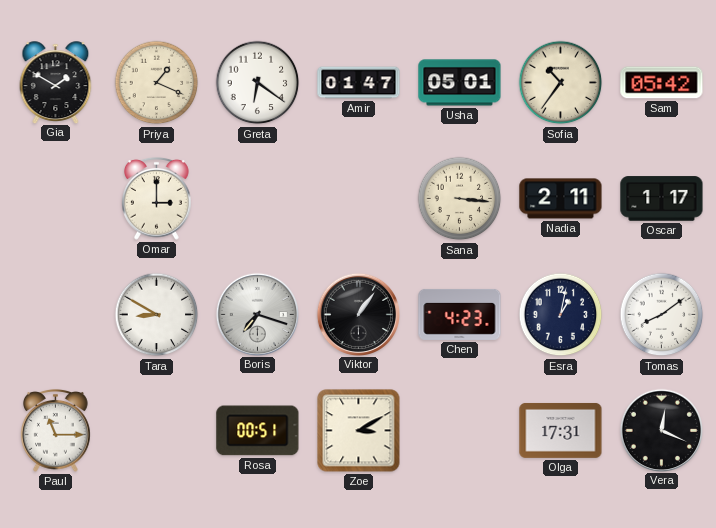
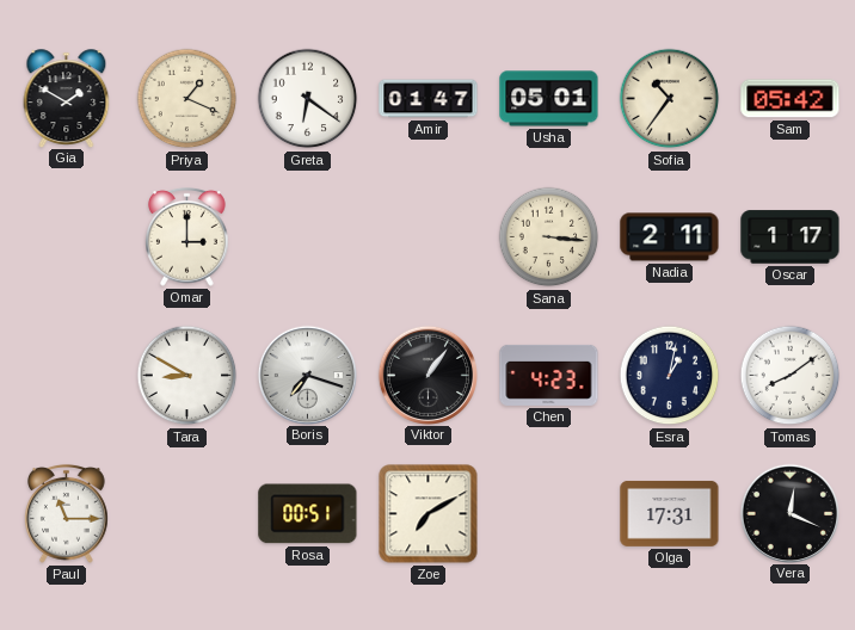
Zoe: 3:10 -> 7:10
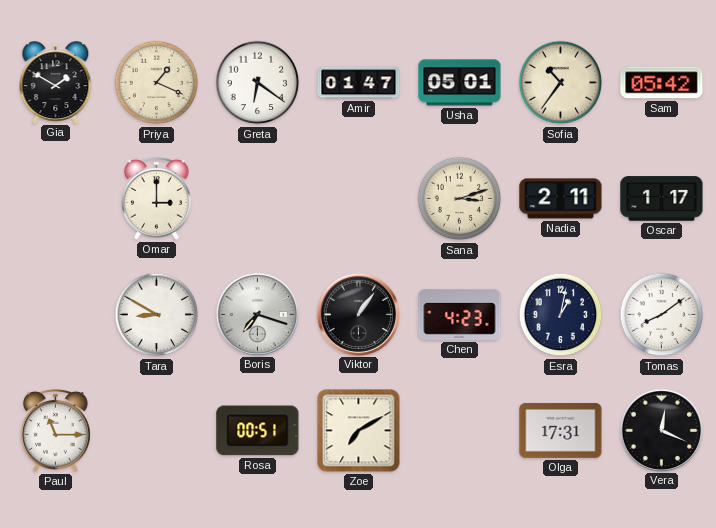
Sana: 3:16 -> 3:12
